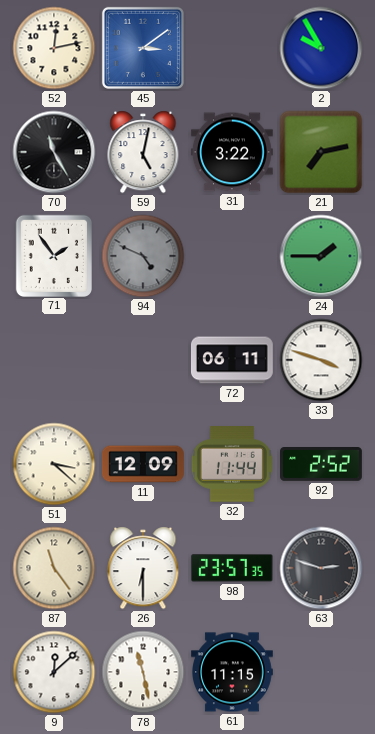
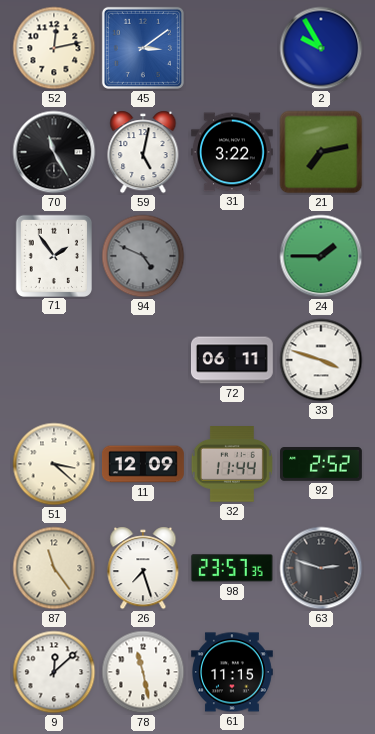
26: 6:30 -> 7:27
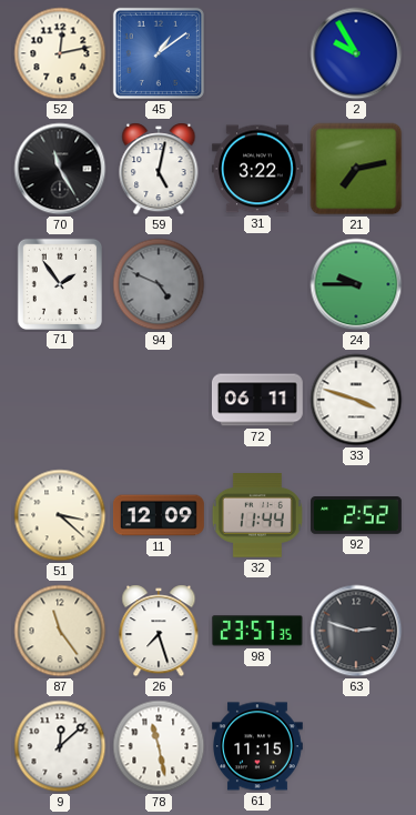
45: 3:09 -> 1:09
24: 1:45 -> 9:45
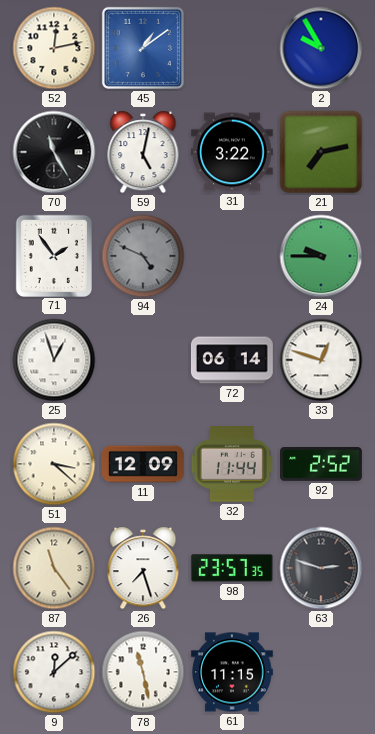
25: none -> 12:57
72: 06:11 -> 06:14
33: 3:48 -> 12:48
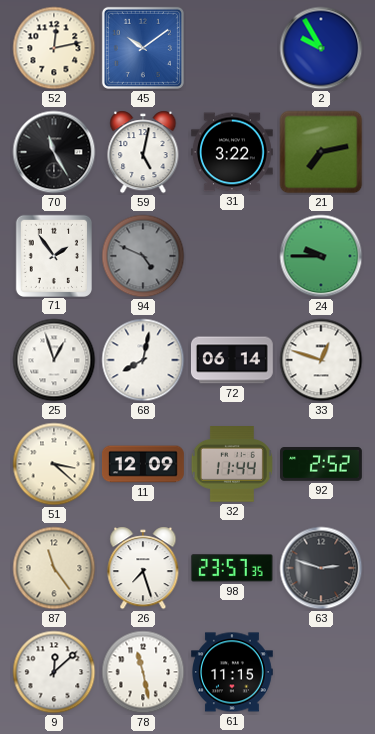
45: 1:09 -> 10:09
68: none -> 8:02
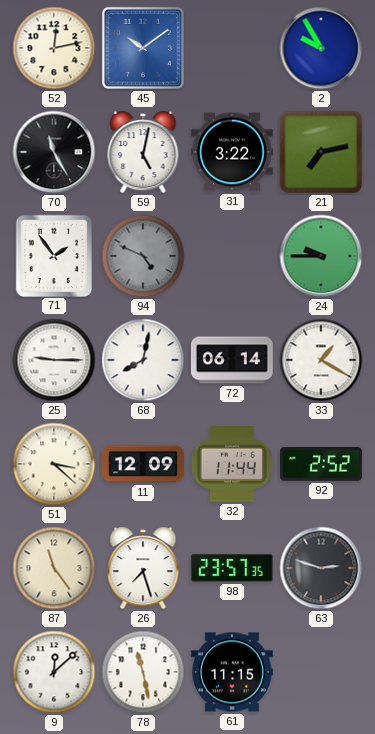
25: 12:57 -> 9:15
33: 12:48 -> 1:20
